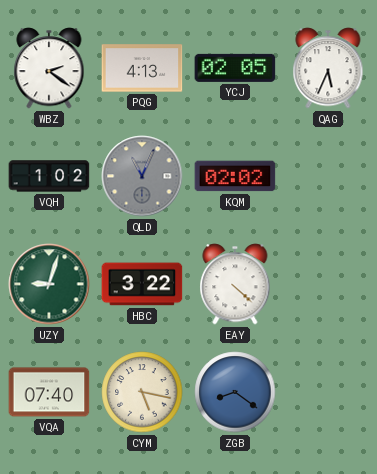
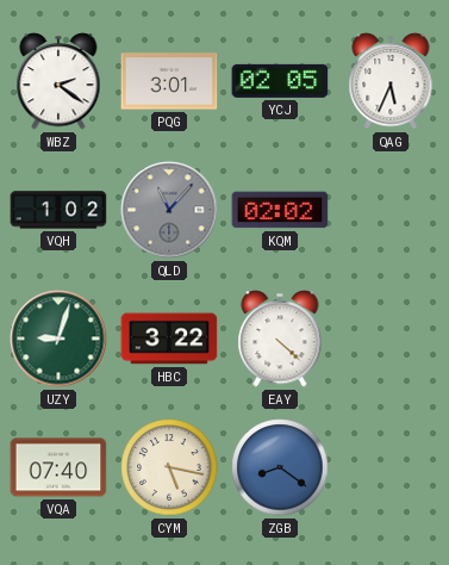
PQG: 4:13 -> 3:01
QLD: 11:04 -> 11:07
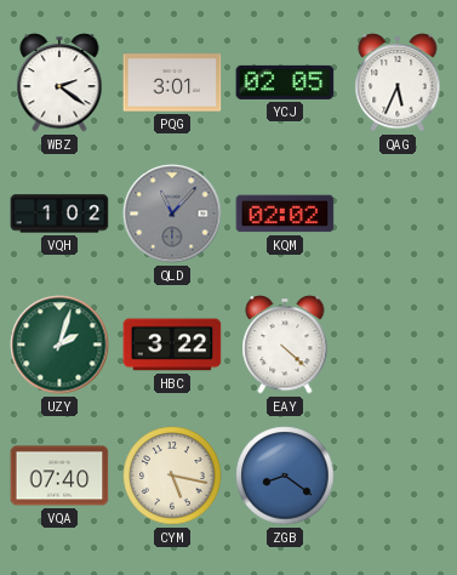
UZY: 9:03 -> 2:03
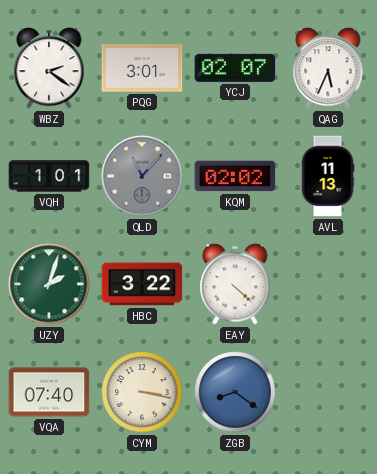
YCJ: 02:05 -> 02:07
VQH: 1:02 -> 1:01
AVL: none -> 11:13
CYM: 5:17 -> 3:17
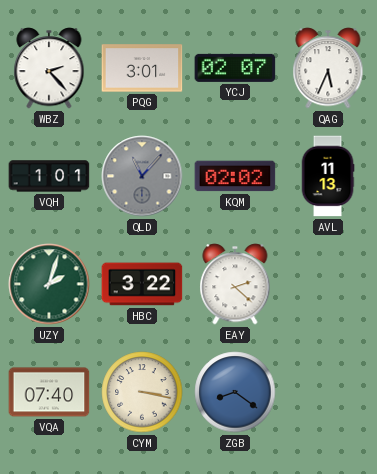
WBZ: 2:21 -> 2:23
EAY: 4:22 -> 2:22
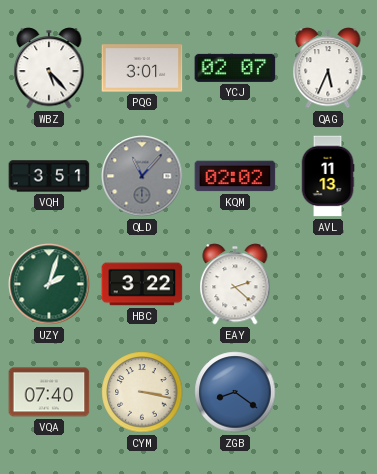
WBZ: 2:23 -> 5:23
VQH: 1:01 -> 3:51
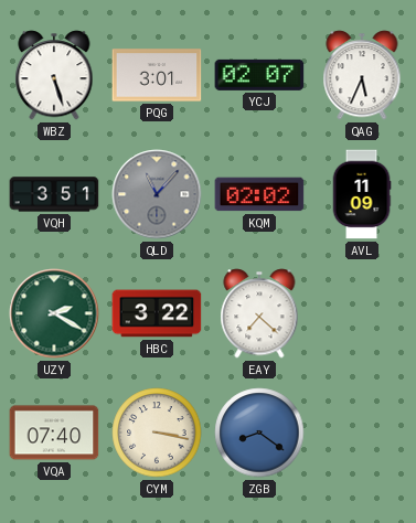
WBZ: 5:23 -> 5:27
AVL: 11:13 -> 11:09
UZY: 2:03 -> 2:20
EAY: 2:22 -> 7:22
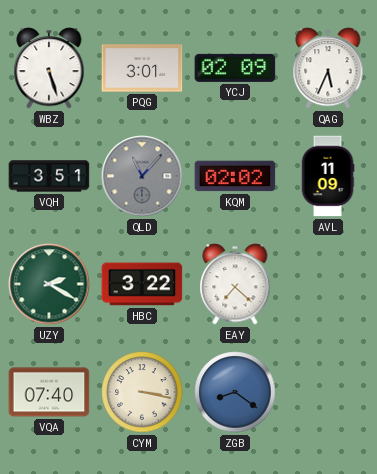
YCJ: 02:07 -> 02:09
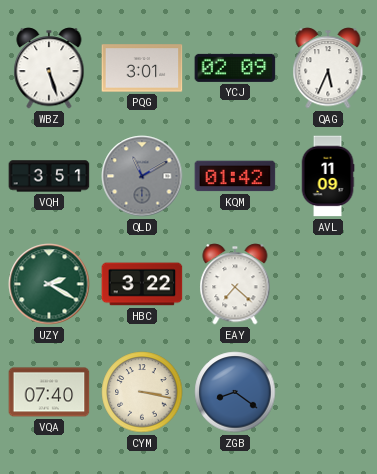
QLD: 11:07 -> 11:10
KQM: 02:02 -> 01:42
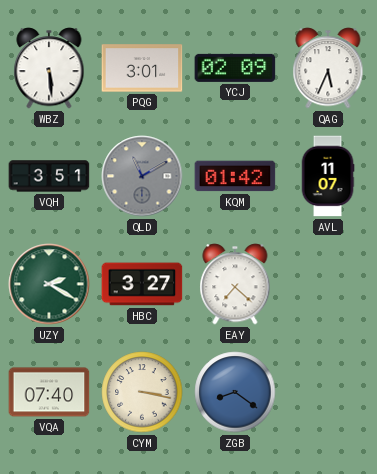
WBZ: 5:27 -> 5:29
AVL: 11:09 -> 11:07
HBC: 3:22 -> 3:27
